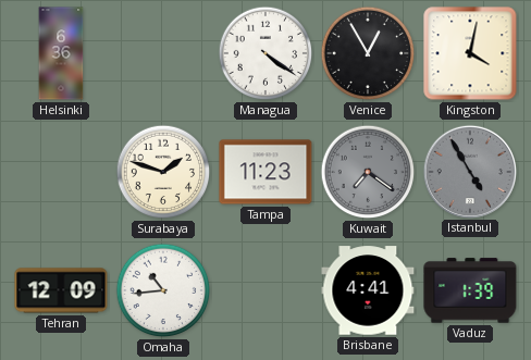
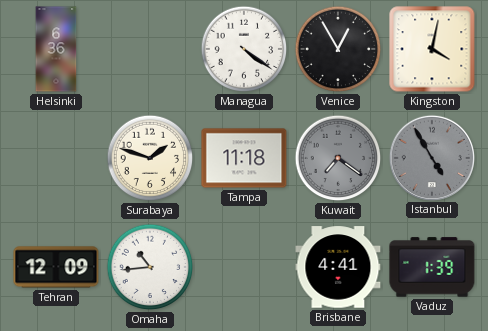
Tampa: 11:23 -> 11:18
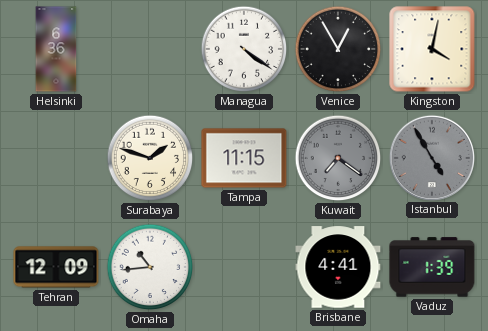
Tampa: 11:18 -> 11:15
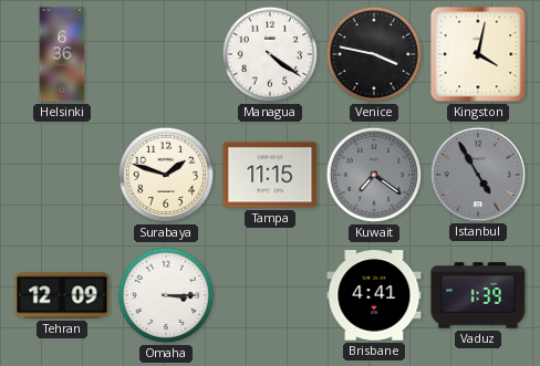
Venice: 12:55 -> 3:47
Omaha: 10:44 -> 3:15
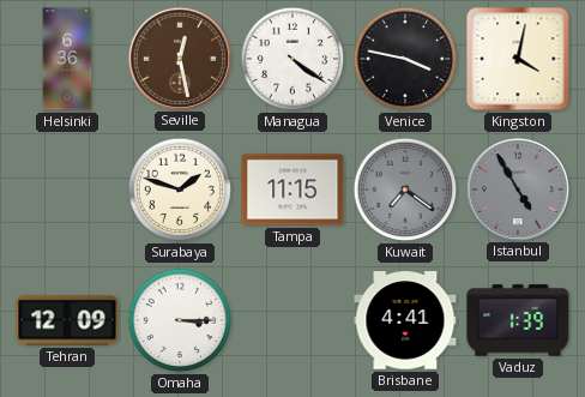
Seville: none -> 12:28
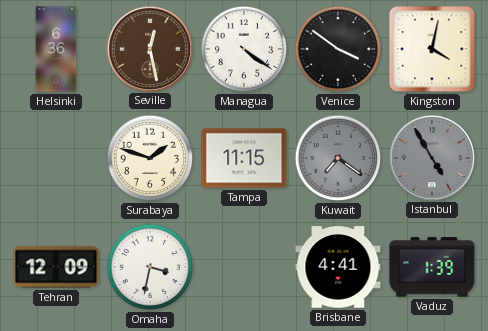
Venice: 3:47 -> 3:51
Omaha: 3:15 -> 3:32
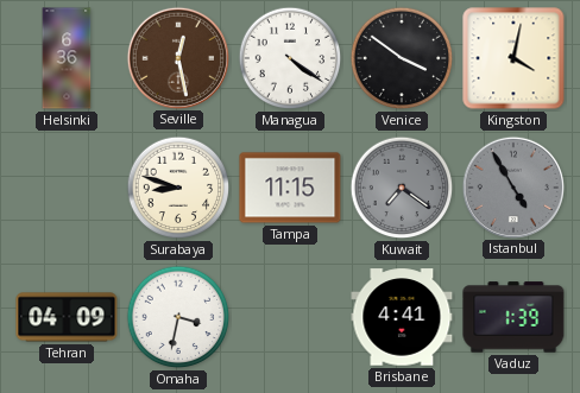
Surabaya: 1:48 -> 8:48
Tehran: 12:09 -> 04:09
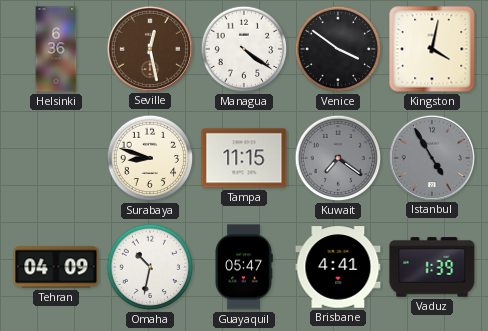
Omaha: 3:32 -> 10:32
Guayaquil: none -> 05:47
